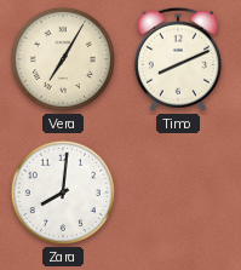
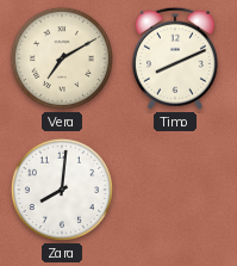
Vera: 7:05 -> 7:10
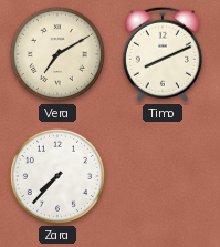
Zara: 8:01 -> 7:37
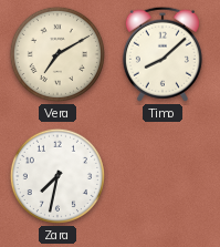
Timo: 8:11 -> 8:08
Zara: 7:37 -> 7:32
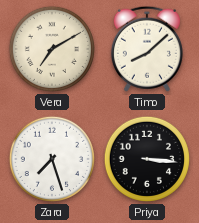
Zara: 7:32 -> 7:27
Priya: none -> 3:16
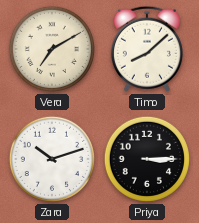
Zara: 7:27 -> 10:12
Priya: 3:16 -> 3:15
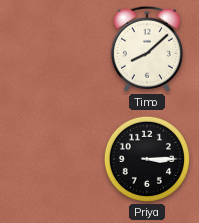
Vera: 7:10 -> none
Zara: 10:12 -> none
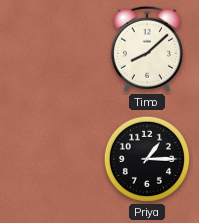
Priya: 3:15 -> 1:15
